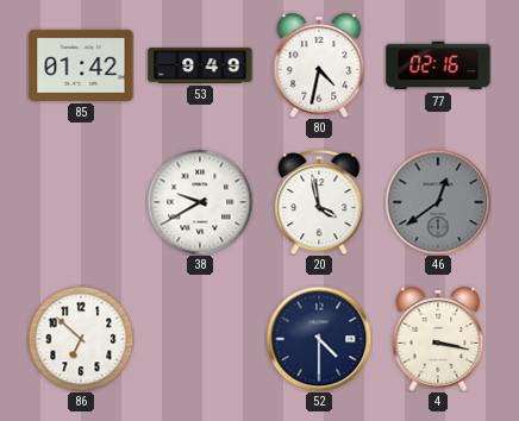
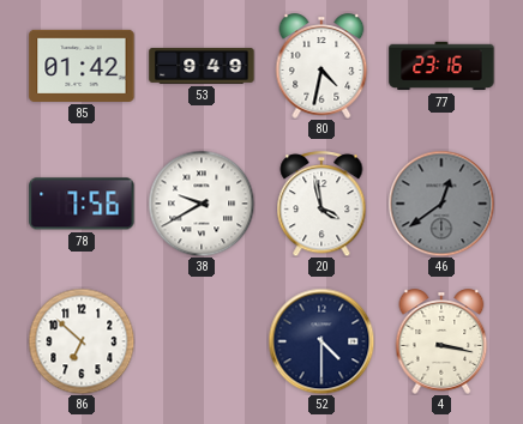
77: 02:16 -> 23:16
78: none -> 7:56
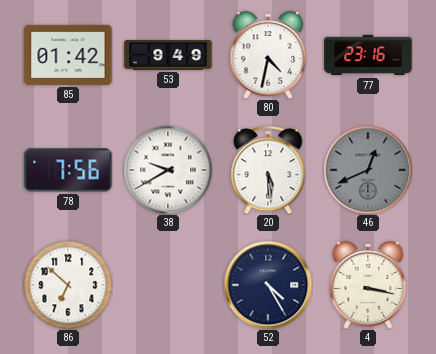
20: 3:58 -> 5:29
46: 12:39 -> 12:41
52: 4:30 -> 4:25
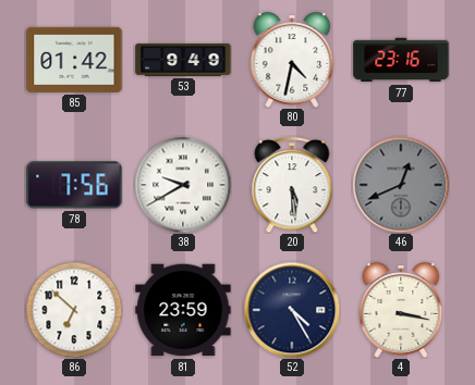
81: none -> 23:59
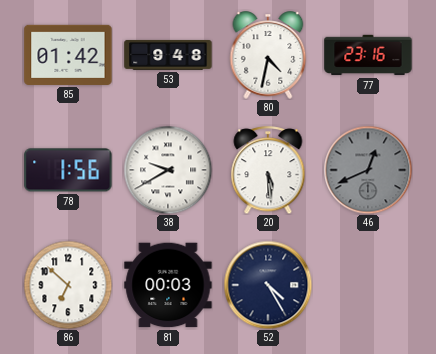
53: 9:49 -> 9:48
78: 7:56 -> 1:56
81: 23:59 -> 00:03
4: 3:17 -> none
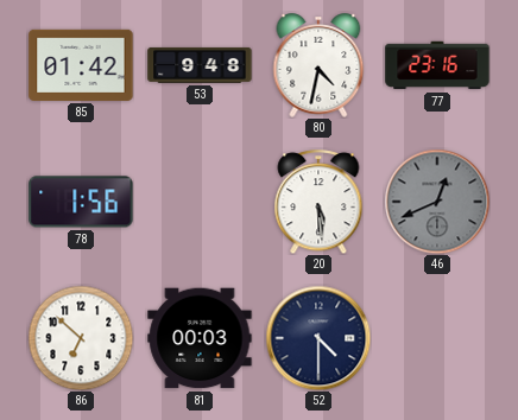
38: 9:40 -> none
52: 4:25 -> 4:30
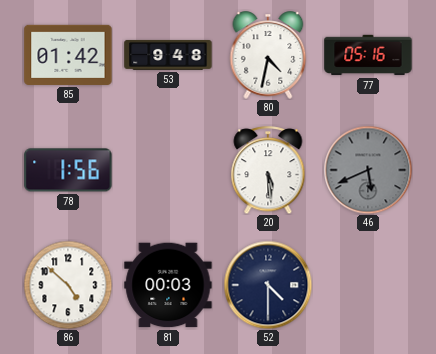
77: 23:16 -> 05:16
46: 12:41 -> 5:41
86: 6:52 -> 4:52
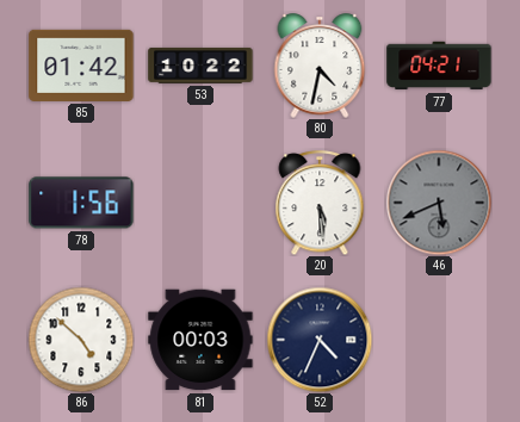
53: 9:48 -> 10:22
77: 05:16 -> 04:21
52: 4:30 -> 4:34
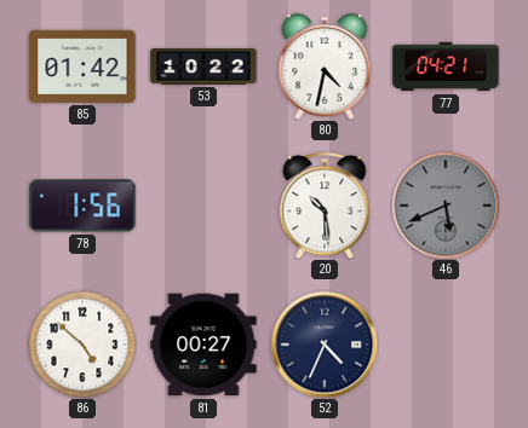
20: 5:29 -> 10:29
81: 00:03 -> 00:27
